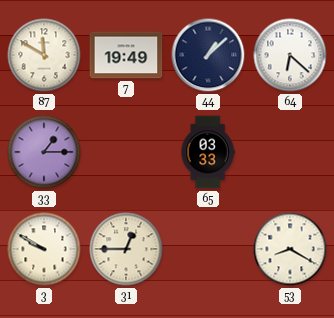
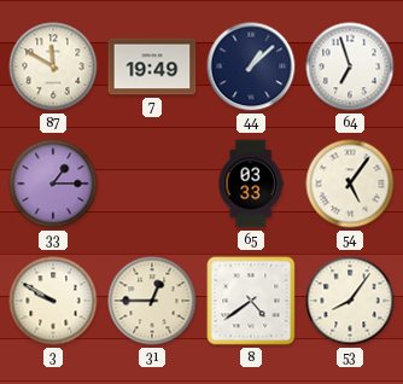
64: 6:22 -> 6:57
54: none -> 5:06
8: none -> 4:39
53: 8:20 -> 8:06
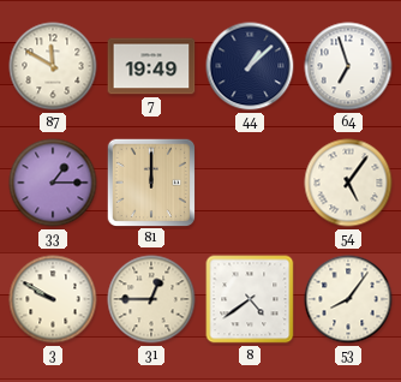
81: none -> 12:00
65: 03:33 -> none
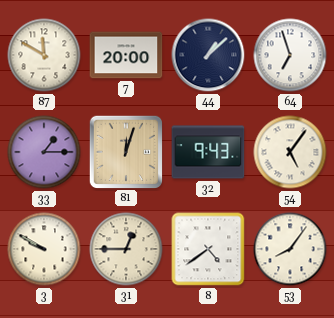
7: 19:49 -> 20:00
81: 12:00 -> 12:03
32: none -> 9:43
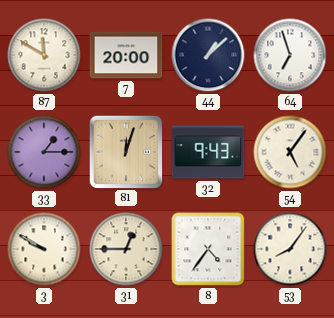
8: 4:39 -> 4:36
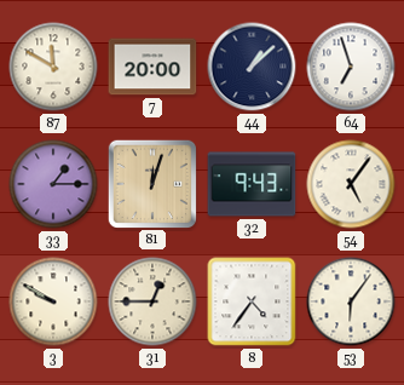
53: 8:06 -> 6:06
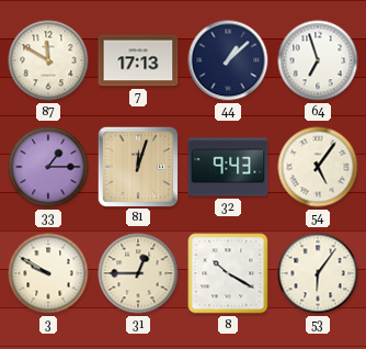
7: 20:00 -> 17:13
8: 4:36 -> 10:20
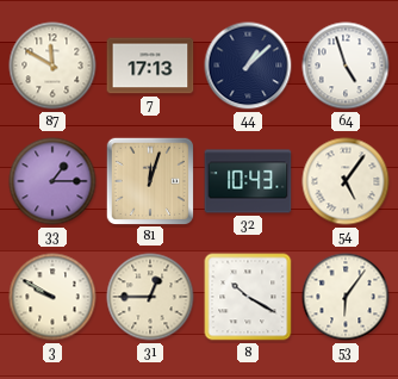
64: 6:57 -> 4:57
32: 9:43 -> 10:43
